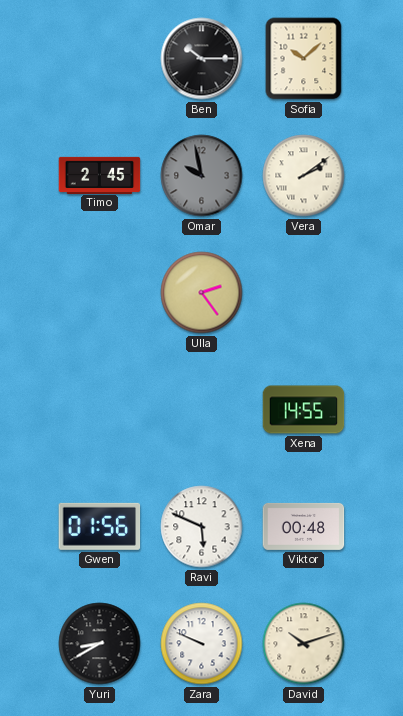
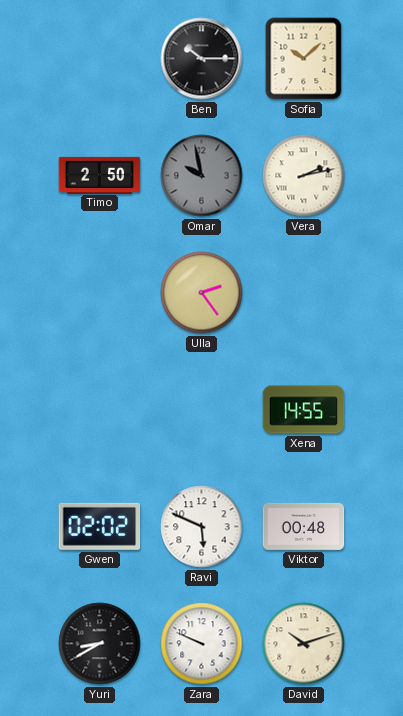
Timo: 2:45 -> 2:50
Vera: 2:09 -> 2:13
Gwen: 01:56 -> 02:02
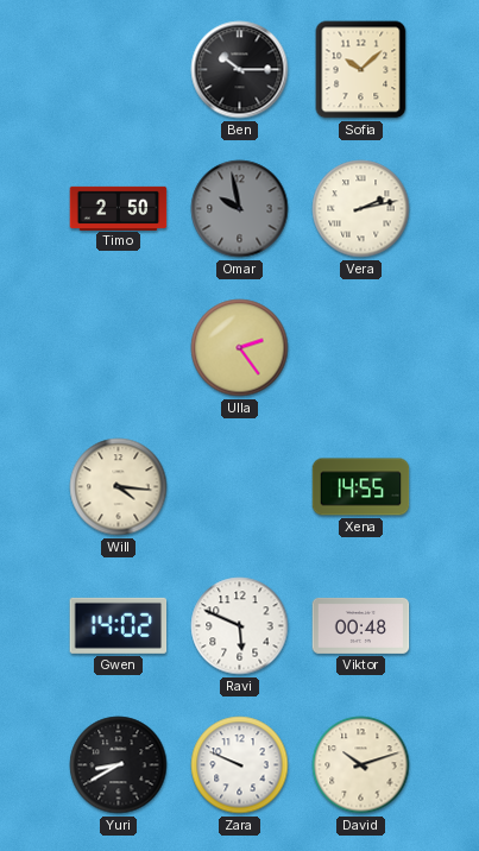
Will: none -> 4:16
Gwen: 02:02 -> 14:02
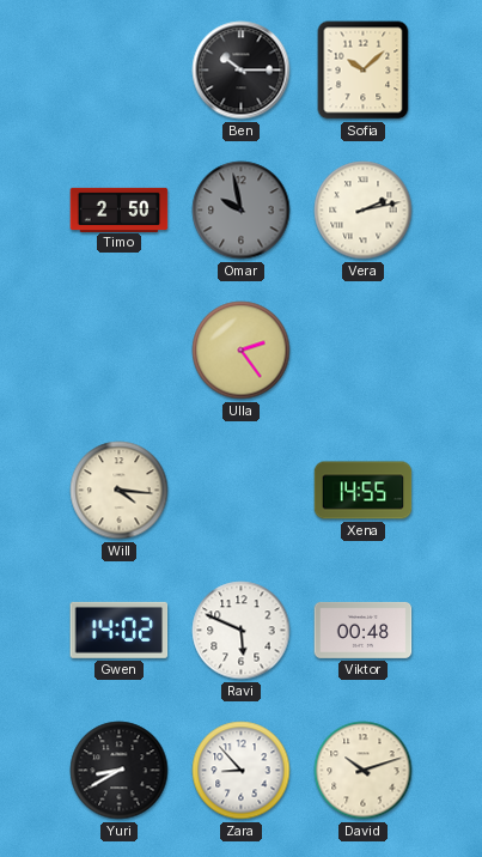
Zara: 9:49 -> 8:53
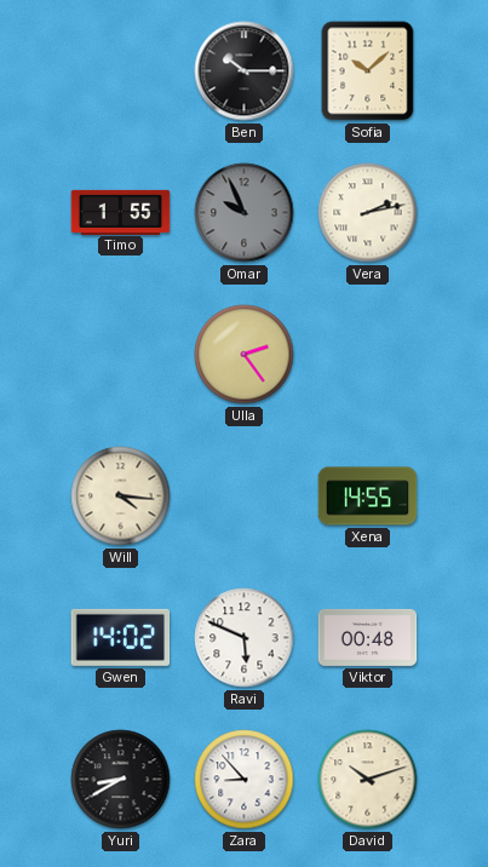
Timo: 2:50 -> 1:55
Omar: 9:58 -> 9:56
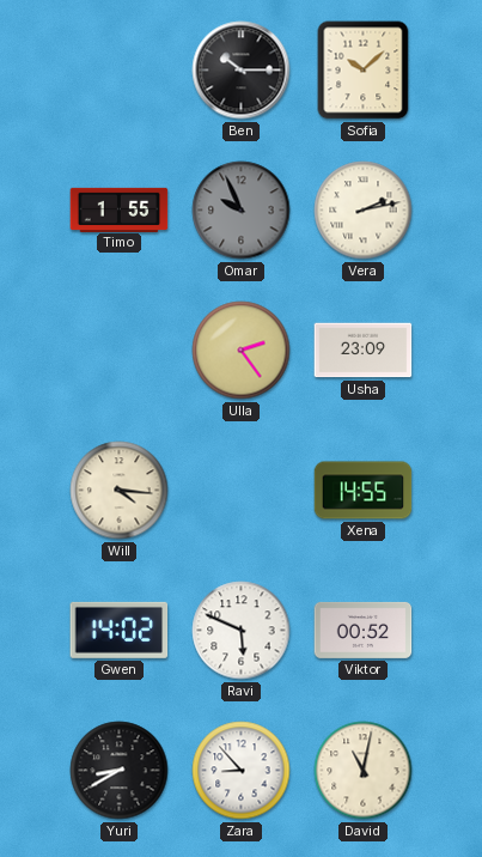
Usha: none -> 23:09
Viktor: 00:48 -> 00:52
David: 10:12 -> 11:02
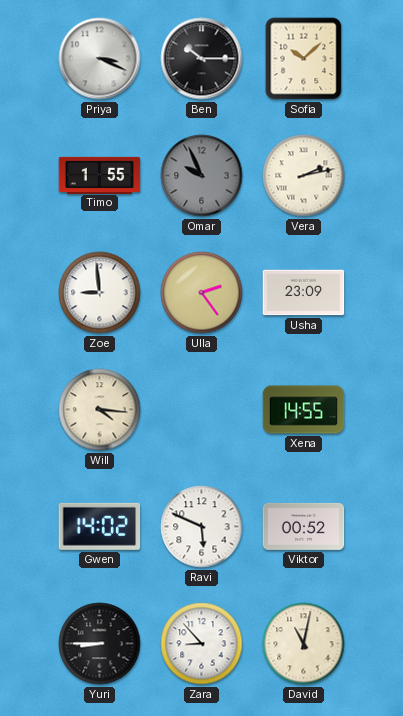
Priya: none -> 3:19
Zoe: none -> 8:59
Yuri: 8:40 -> 8:45
